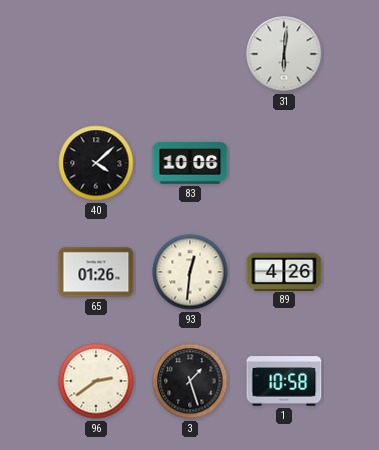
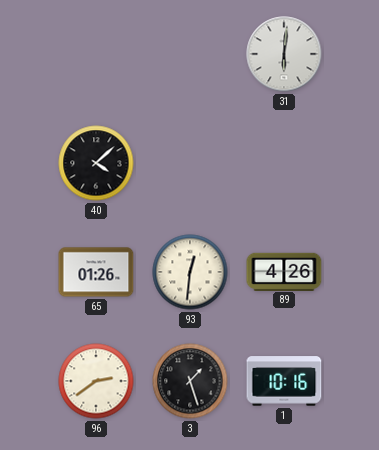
83: 10:06 -> none
1: 10:58 -> 10:16
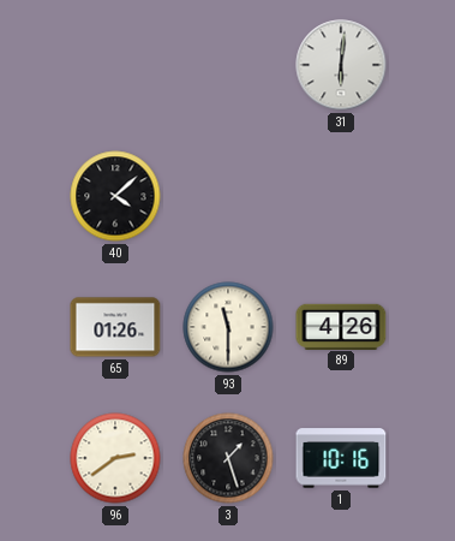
93: 12:31 -> 11:30
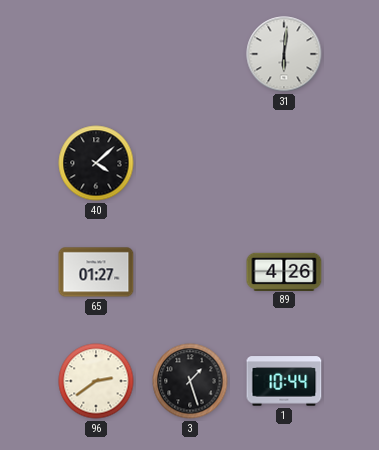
65: 01:26 -> 01:27
93: 11:30 -> none
1: 10:16 -> 10:44
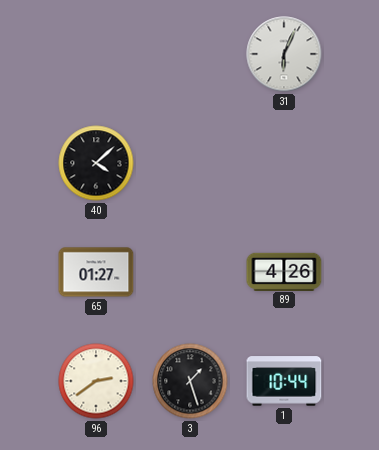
31: 6:01 -> 6:04
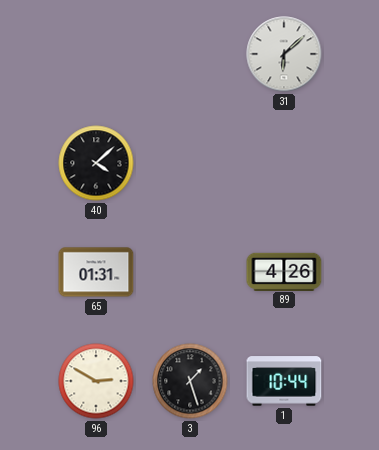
31: 6:04 -> 6:08
65: 01:27 -> 01:31
96: 2:39 -> 2:50
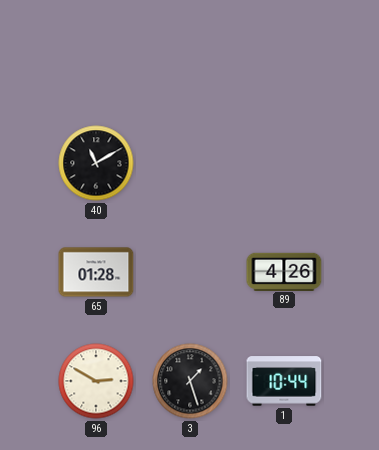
31: 6:08 -> none
40: 4:08 -> 11:10
65: 01:31 -> 01:28
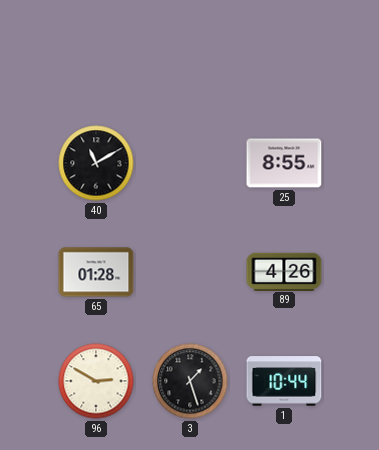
25: none -> 8:55
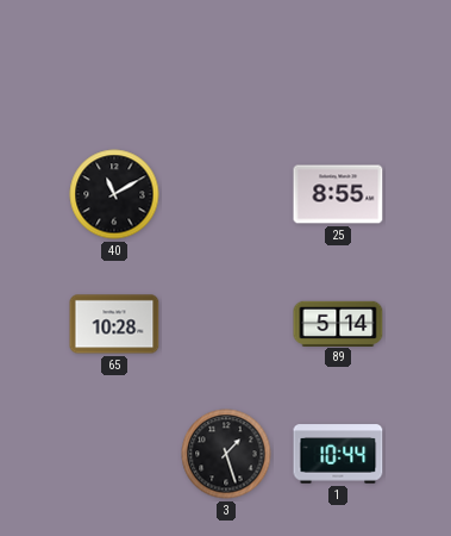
65: 01:28 -> 10:28
89: 4:26 -> 5:14
96: 2:50 -> none
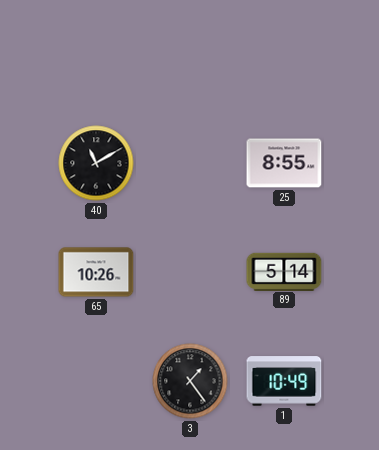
65: 10:28 -> 10:26
3: 1:27 -> 1:24
1: 10:44 -> 10:49
